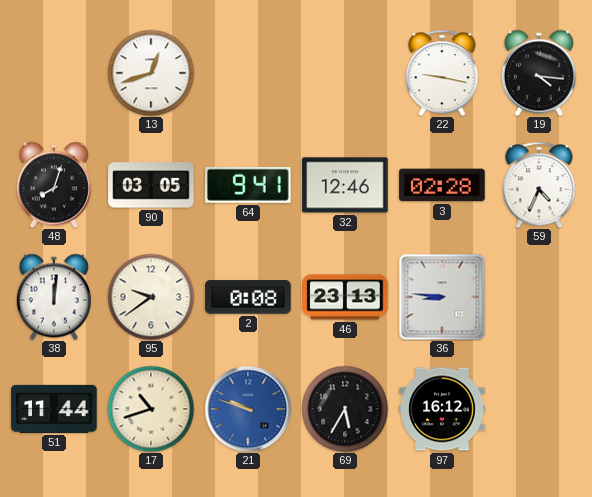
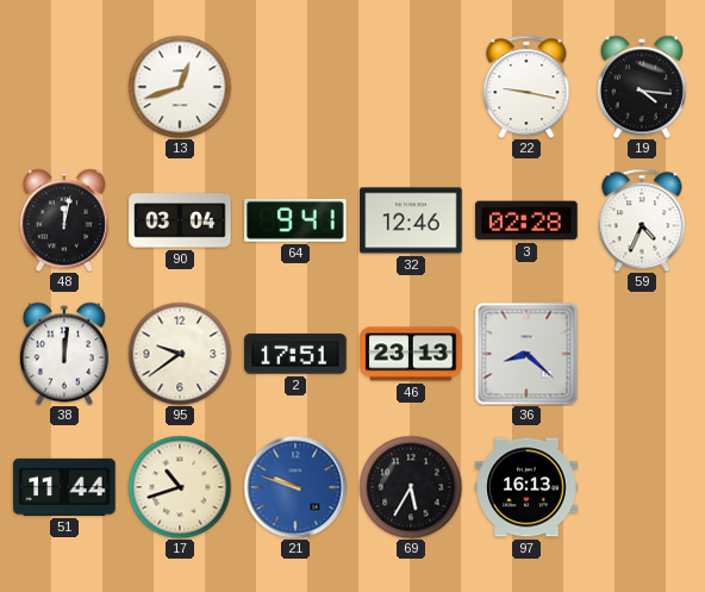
48: 8:03 -> 12:02
90: 03:05 -> 03:04
2: 0:08 -> 17:51
36: 8:46 -> 8:22
97: 16:12 -> 16:13
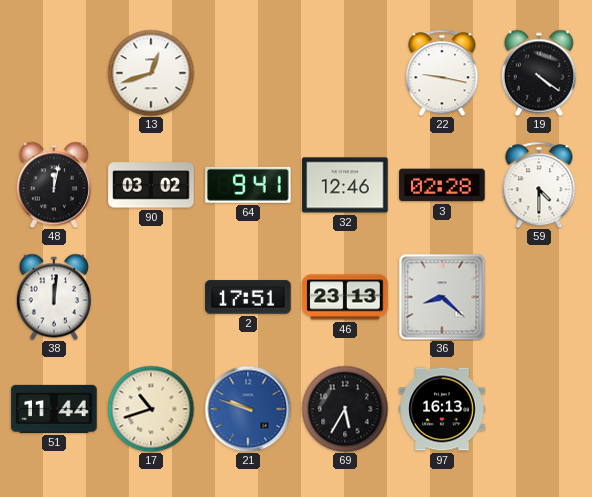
19: 4:16 -> 4:21
90: 03:04 -> 03:02
59: 4:34 -> 4:30
95: 9:39 -> none
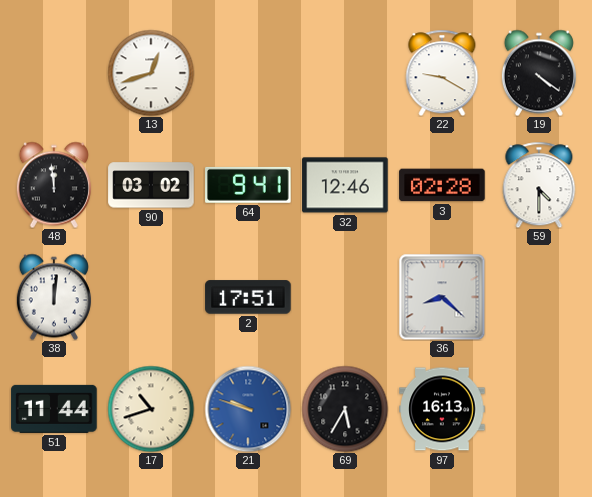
22: 9:17 -> 9:20
48: 12:02 -> 11:59
46: 23:13 -> none
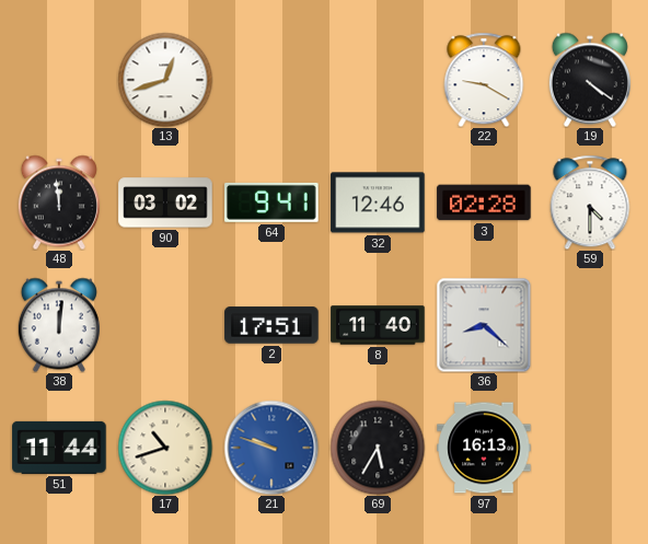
8: none -> 11:40
